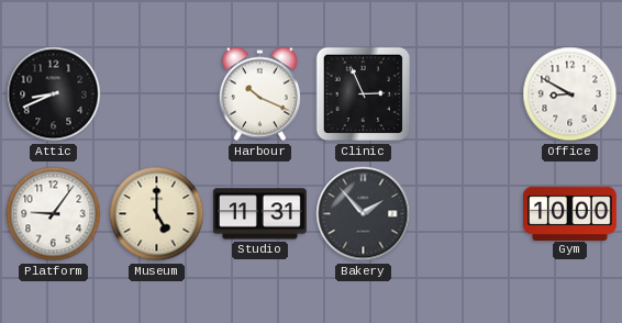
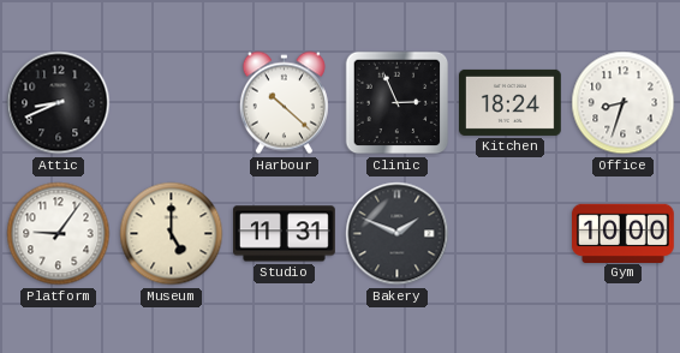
Harbour: 10:19 -> 10:22
Kitchen: none -> 18:24
Office: 8:50 -> 8:33
Bakery: 1:53 -> 1:49
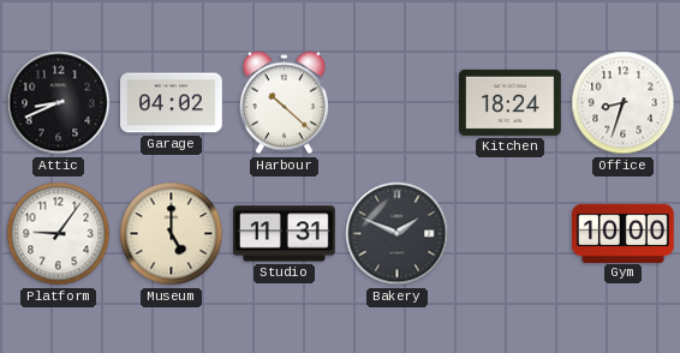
Garage: none -> 04:02
Clinic: 2:56 -> none
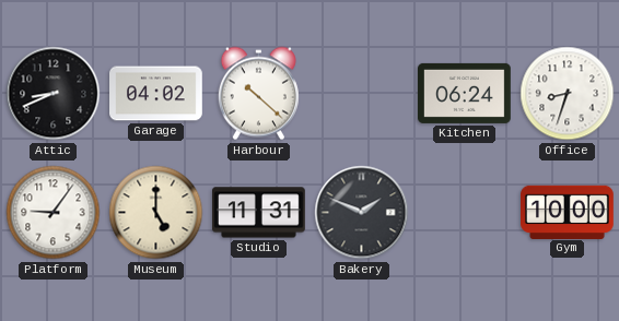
Kitchen: 18:24 -> 06:24
